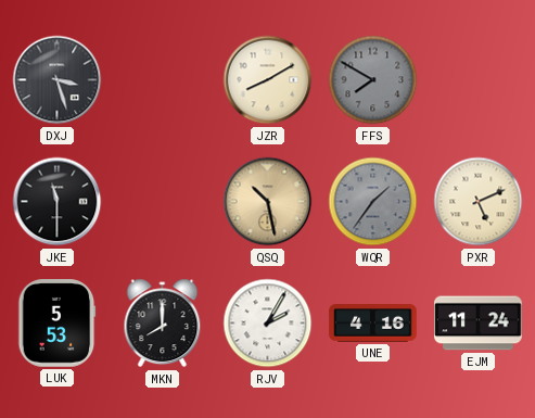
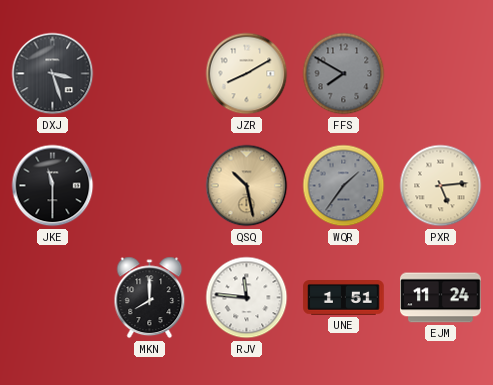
PXR: 5:11 -> 5:14
LUK: 5:53 -> none
RJV: 2:05 -> 11:46
UNE: 4:16 -> 1:51
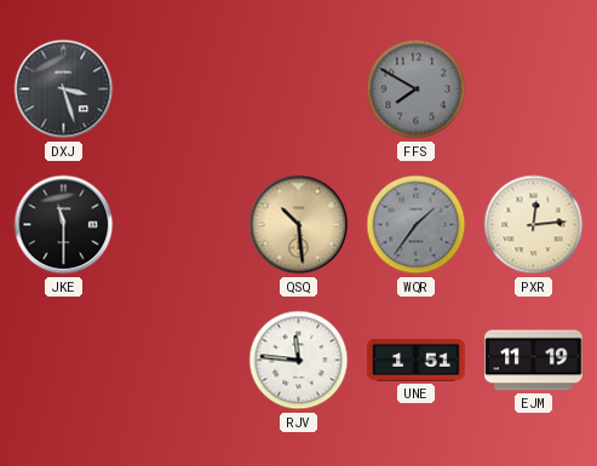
JZR: 8:10 -> none
QSQ: 10:28 -> 10:29
PXR: 5:14 -> 12:14
MKN: 8:00 -> none
EJM: 11:24 -> 11:19
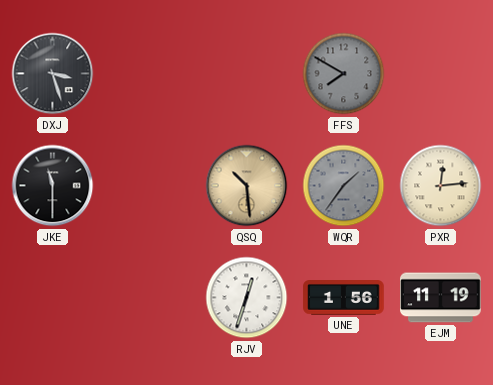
RJV: 11:46 -> 12:33
UNE: 1:51 -> 1:56
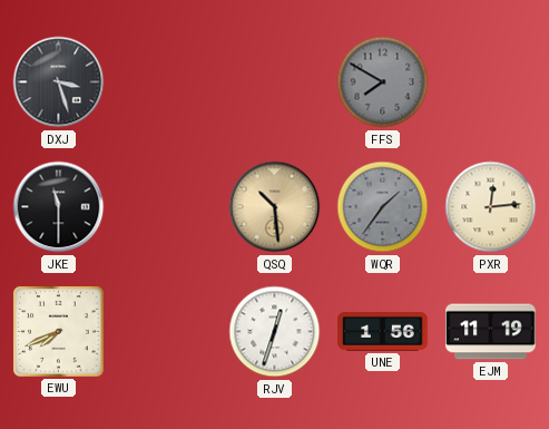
EWU: none -> 7:41
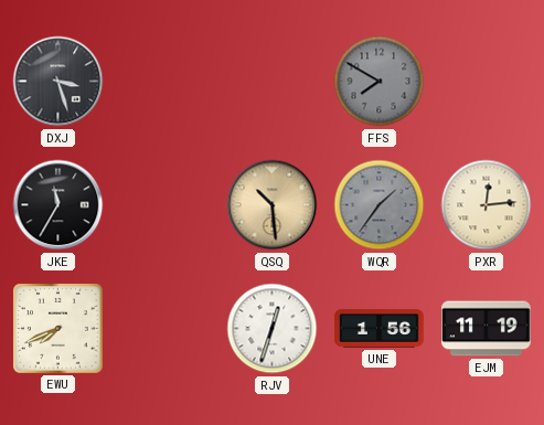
JKE: 11:30 -> 11:35
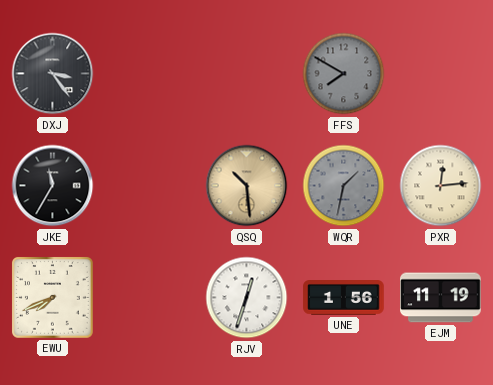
DXJ: 3:27 -> 3:24
WQR: 1:36 -> 1:32
